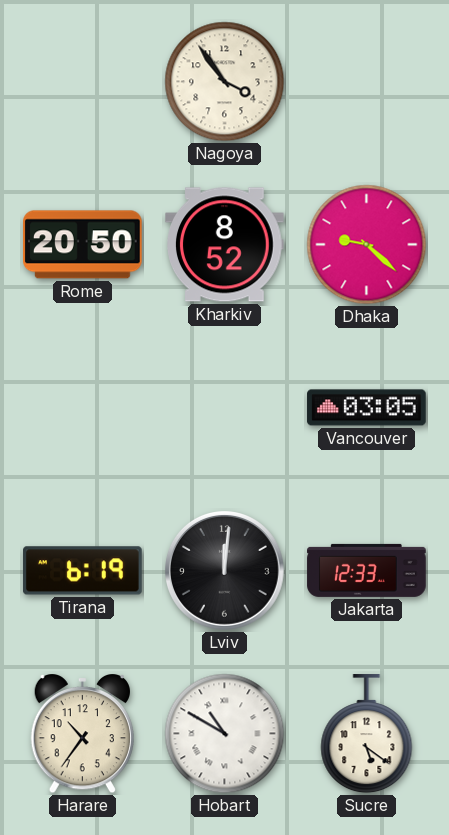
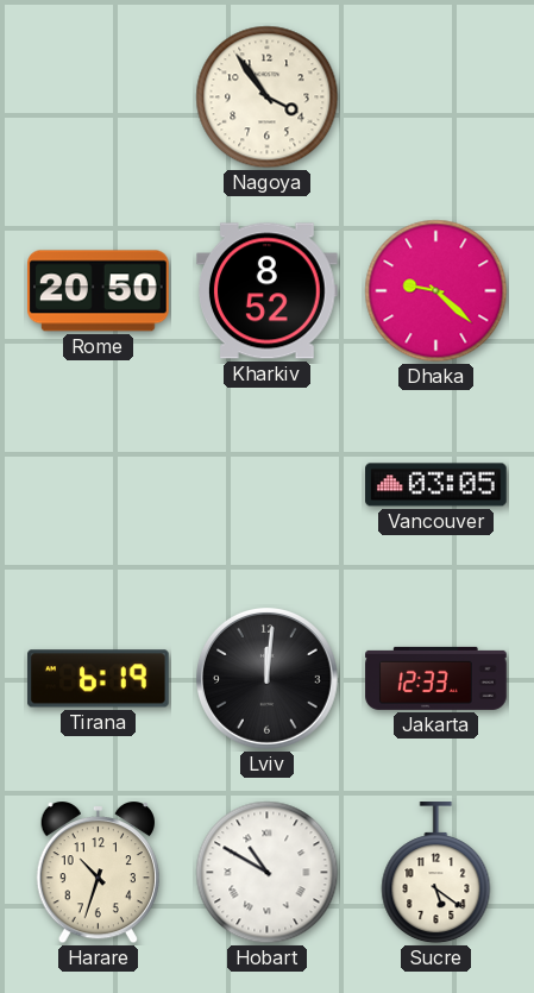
Harare: 10:36 -> 10:33
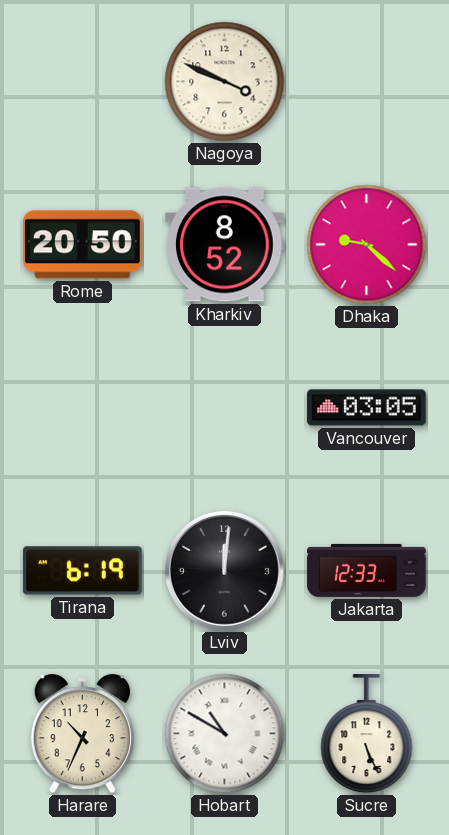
Nagoya: 3:54 -> 3:49
Harare: 10:33 -> 10:34
Sucre: 5:21 -> 5:26
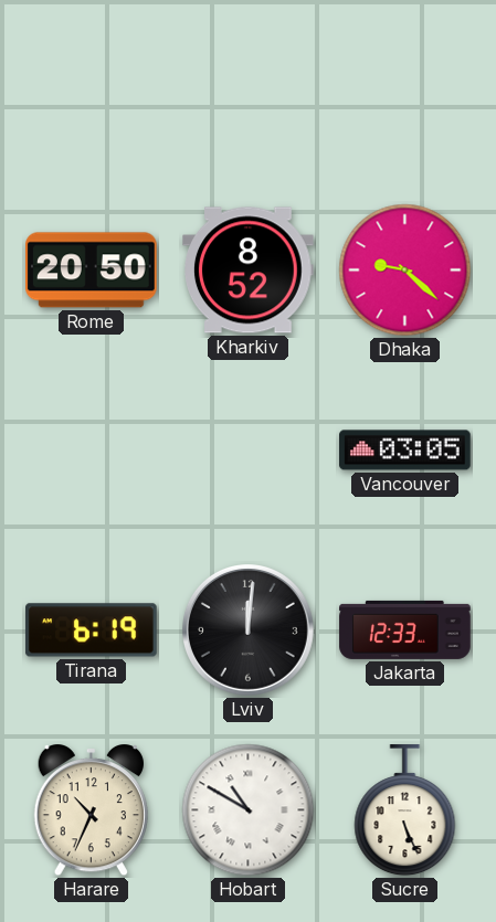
Nagoya: 3:49 -> none
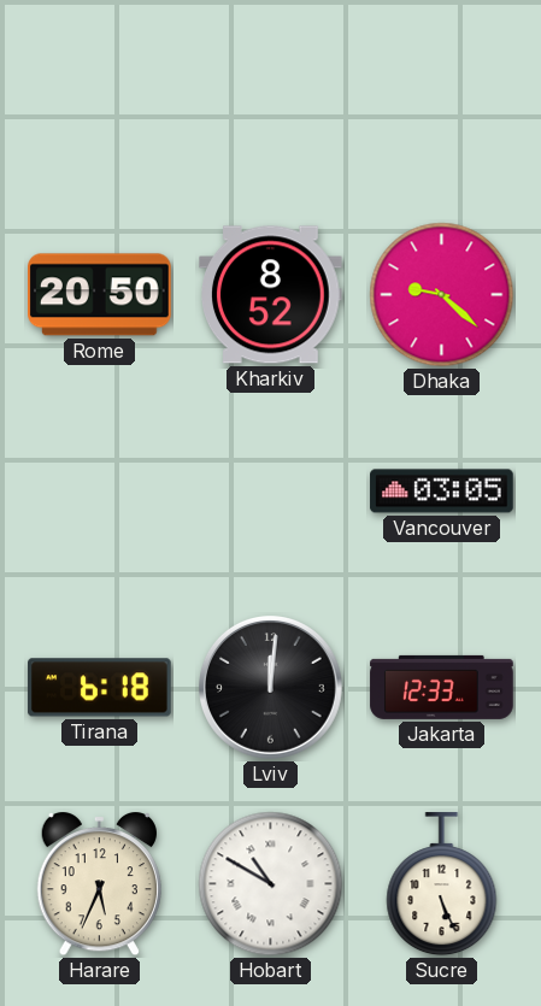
Tirana: 6:19 -> 6:18
Harare: 10:34 -> 5:34
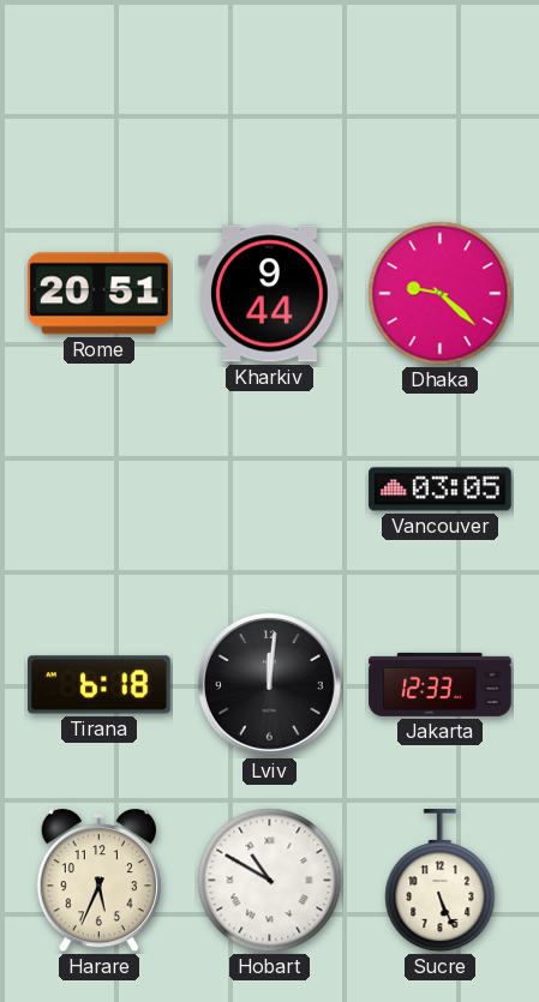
Rome: 20:50 -> 20:51
Kharkiv: 8:52 -> 9:44
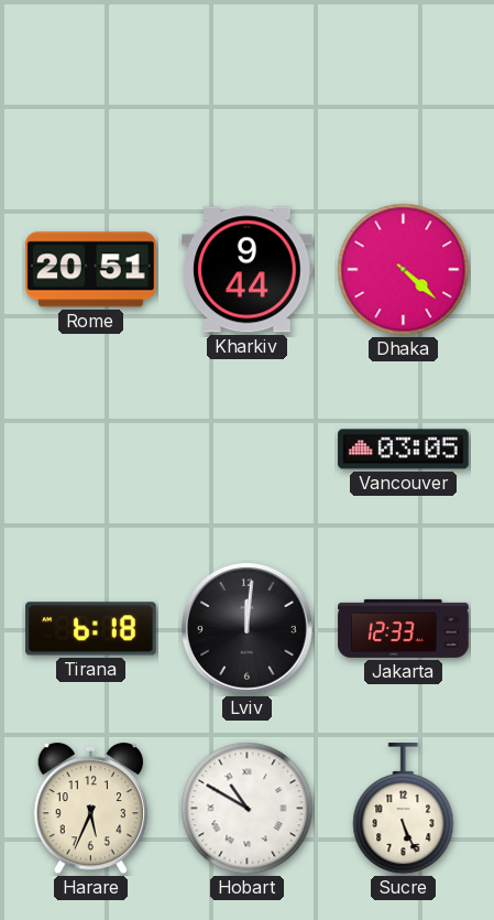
Dhaka: 9:22 -> 4:22
